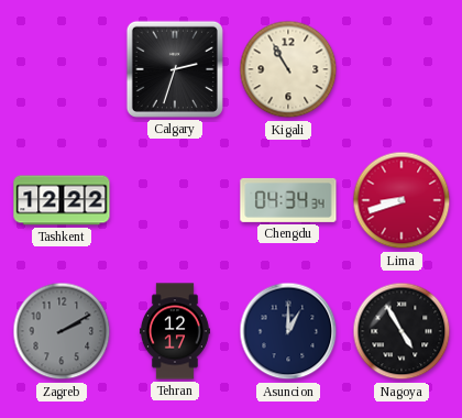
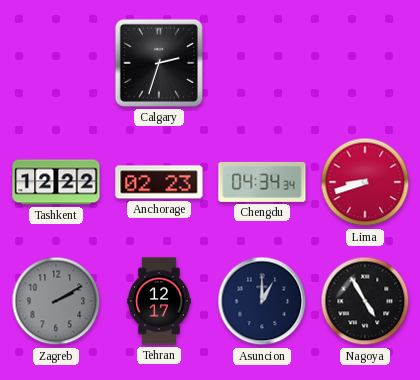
Kigali: 10:55 -> none
Anchorage: none -> 02:23
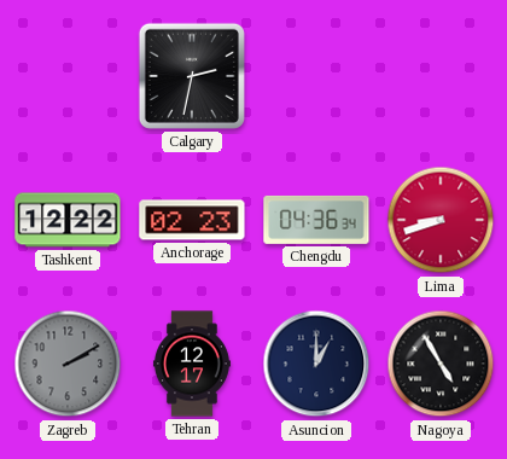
Calgary: 2:33 -> 2:32
Chengdu: 04:34 -> 04:36
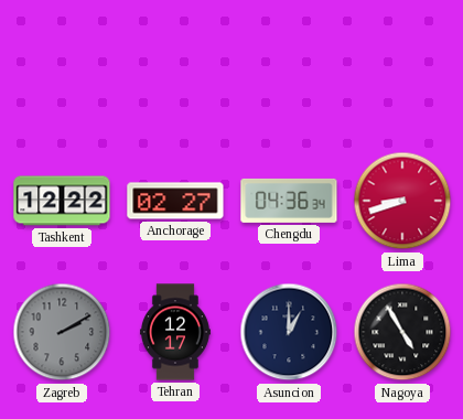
Calgary: 2:32 -> none
Anchorage: 02:23 -> 02:27
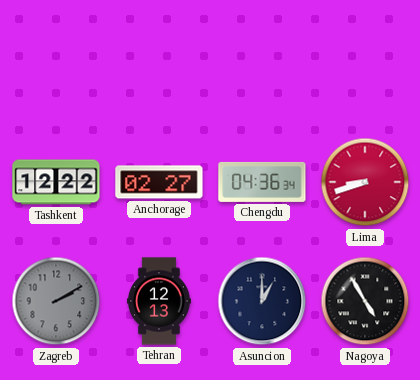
Tehran: 12:17 -> 12:13
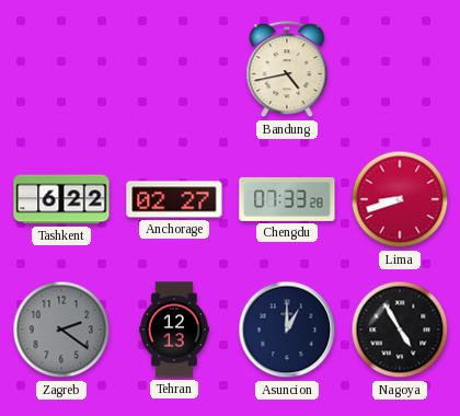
Bandung: none -> 4:43
Tashkent: 12:22 -> 6:22
Chengdu: 04:36 -> 07:33
Zagreb: 2:10 -> 2:21
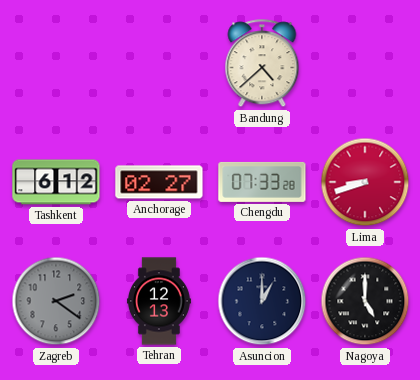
Bandung: 4:43 -> 4:38
Tashkent: 6:22 -> 6:12
Nagoya: 4:55 -> 5:00
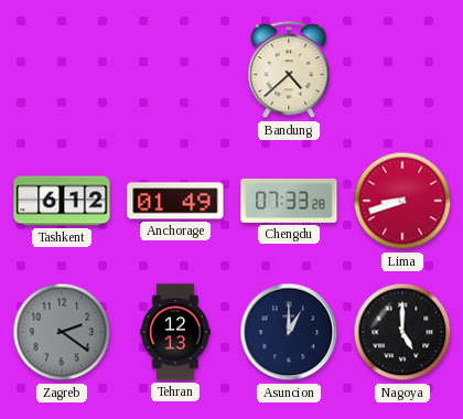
Anchorage: 02:27 -> 01:49
